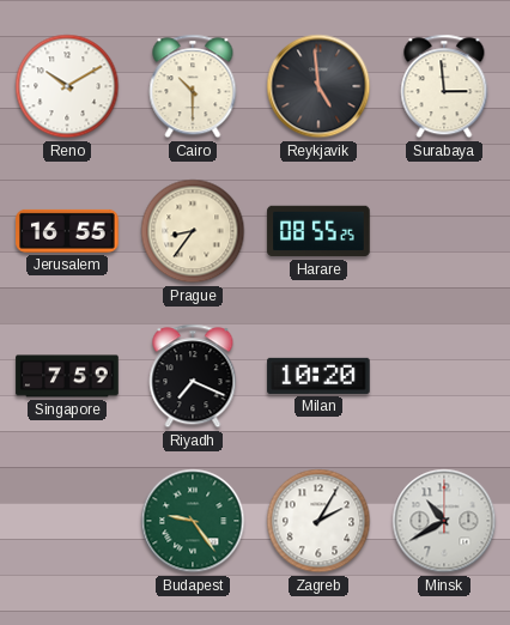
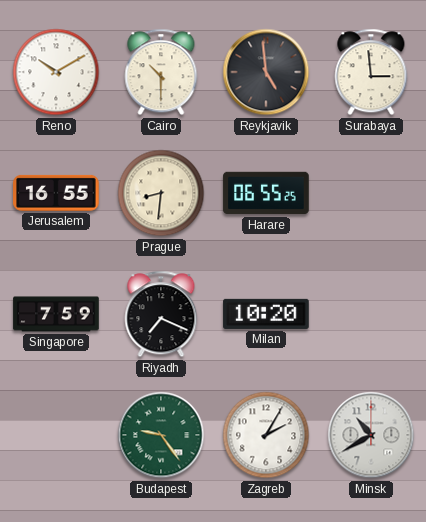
Prague: 8:36 -> 8:31
Harare: 08:55 -> 06:55
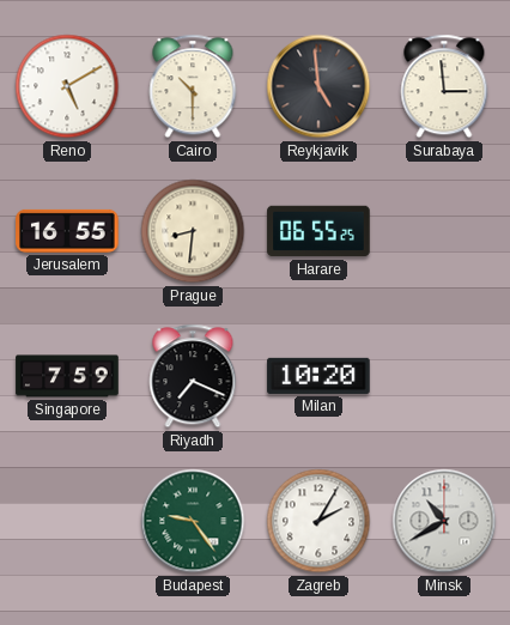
Reno: 10:10 -> 5:10
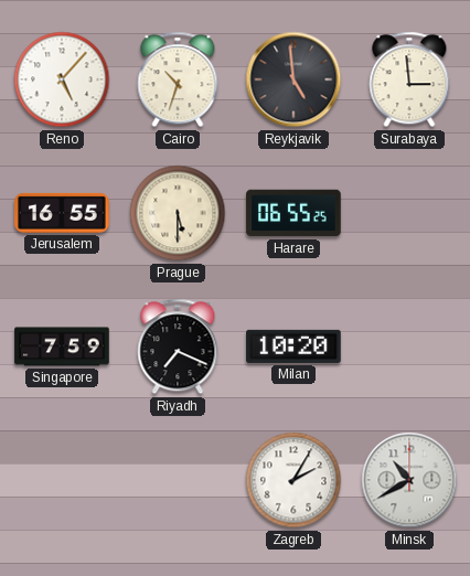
Reno: 5:10 -> 5:07
Cairo: 10:30 -> 10:33
Prague: 8:31 -> 5:30
Budapest: 9:24 -> none
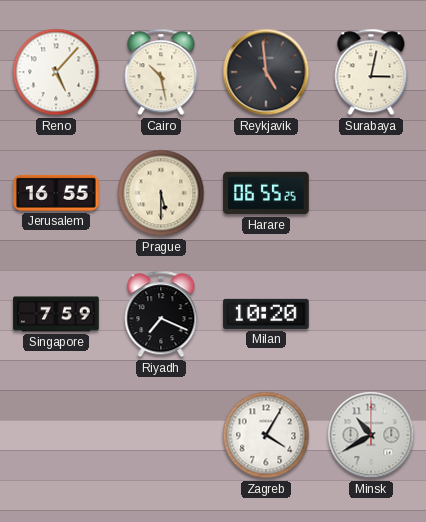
Cairo: 10:33 -> 10:28
Surabaya: 2:59 -> 3:02
Zagreb: 2:05 -> 4:05
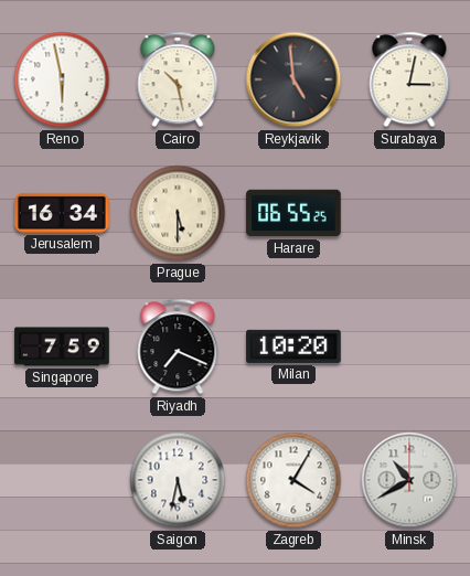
Reno: 5:07 -> 5:58
Jerusalem: 16:55 -> 16:34
Saigon: none -> 5:32
